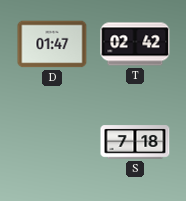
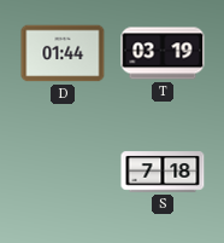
D: 01:47 -> 01:44
T: 02:42 -> 03:19
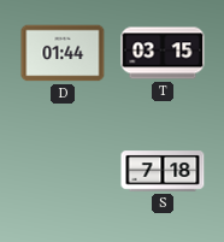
T: 03:19 -> 03:15
